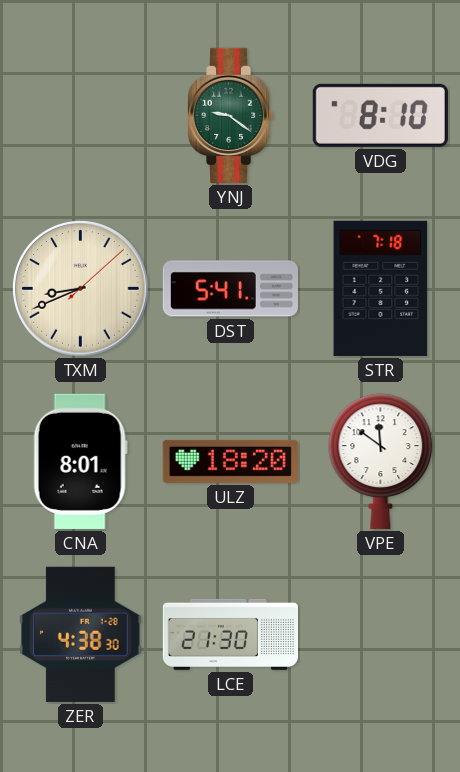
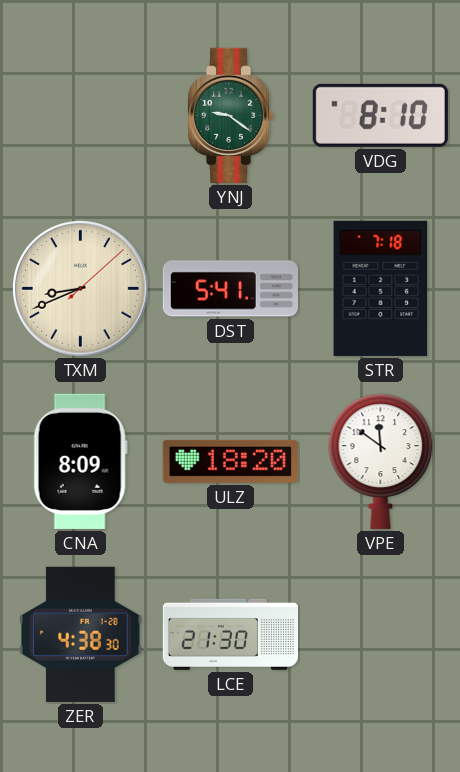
CNA: 8:01 -> 8:09
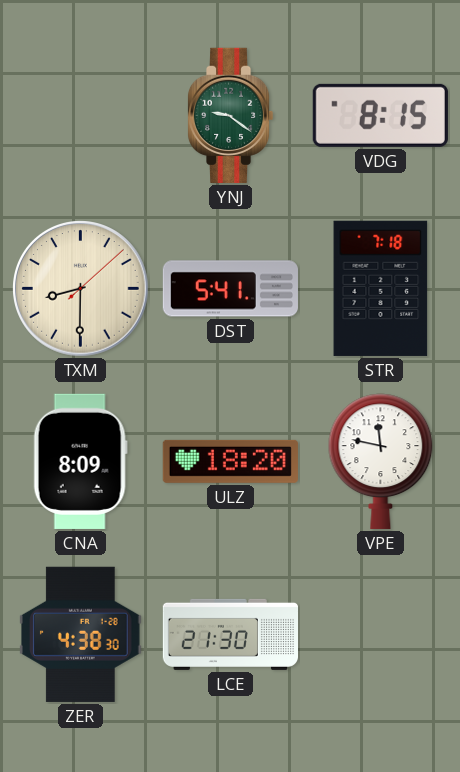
VDG: 8:10 -> 8:15
TXM: 8:41 -> 8:30
VPE: 11:51 -> 11:47
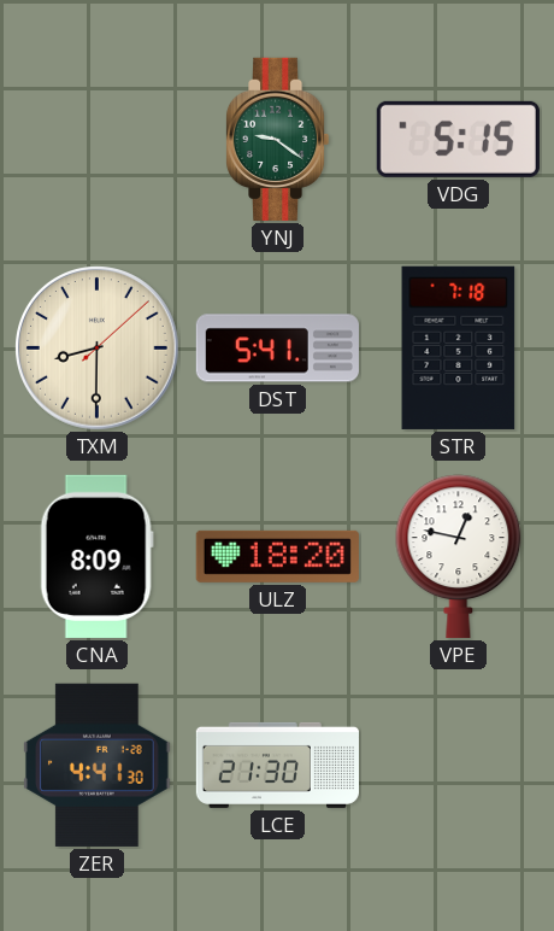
VDG: 8:15 -> 5:15
VPE: 11:47 -> 12:47
ZER: 4:38 -> 4:41
